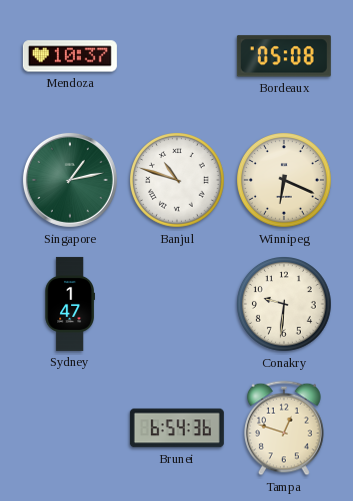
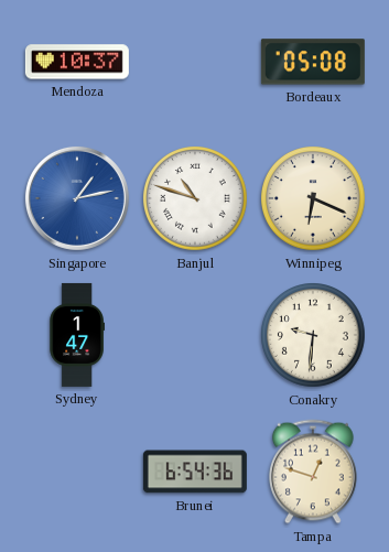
Singapore dial: green -> blue
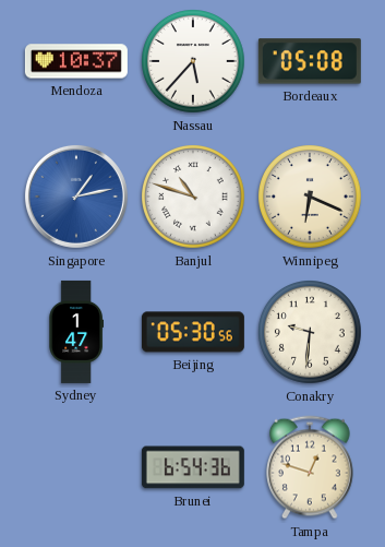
Nassau: none -> 5:37
Beijing: none -> 05:30
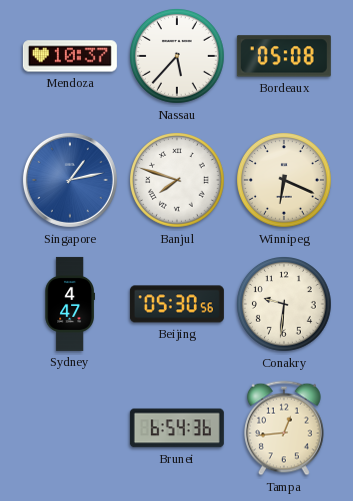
Banjul: 10:48 -> 7:48
Sydney: 1:47 -> 4:47
Tampa: 12:48 -> 12:44
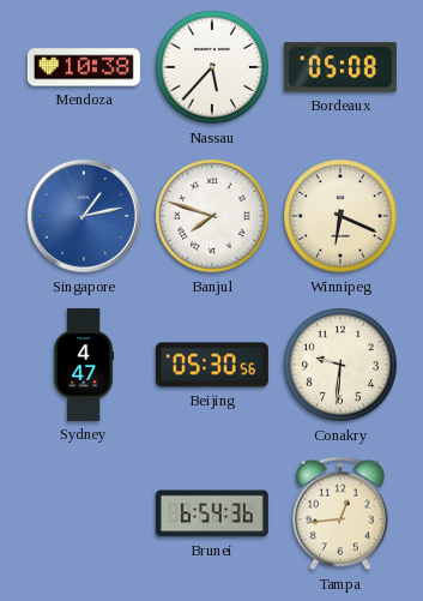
Mendoza: 10:37 -> 10:38
